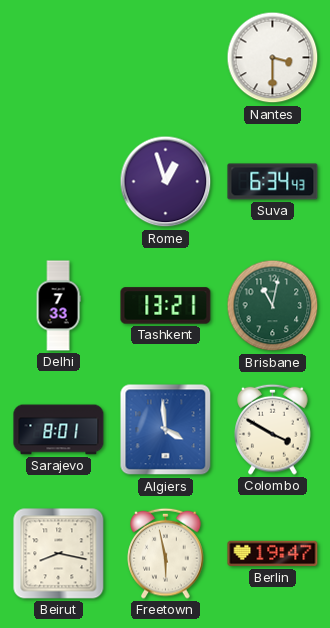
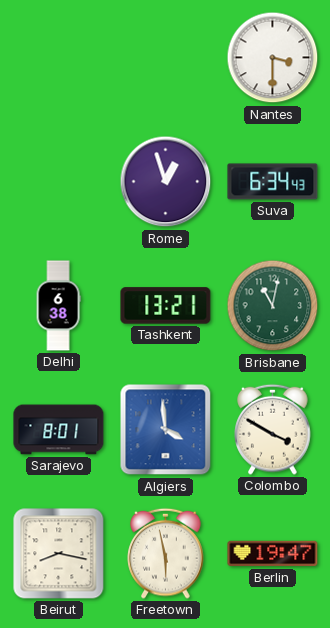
Delhi: 7:33 -> 6:38
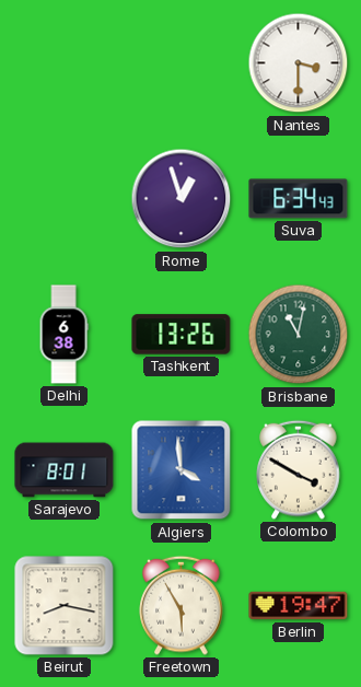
Tashkent: 13:21 -> 13:26
Freetown: 5:58 -> 5:55
